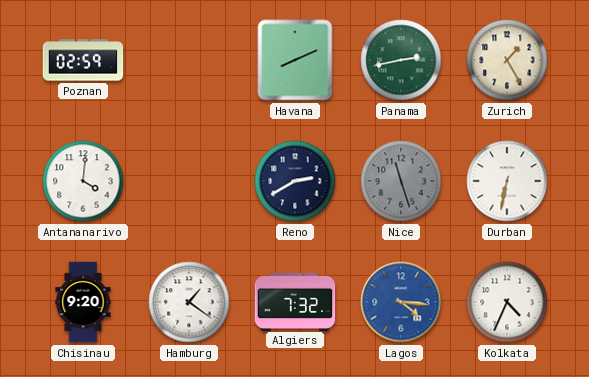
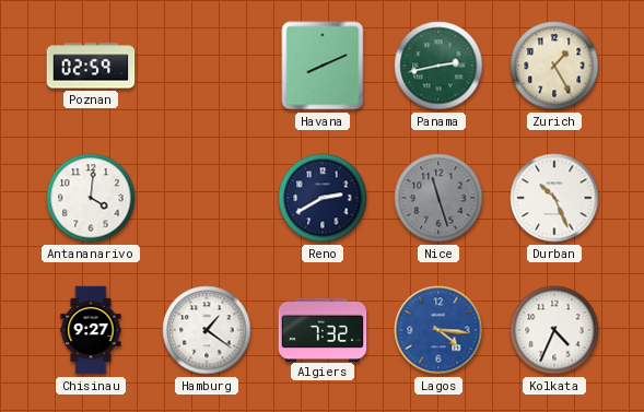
Durban: 6:32 -> 10:26
Chisinau: 9:20 -> 9:27
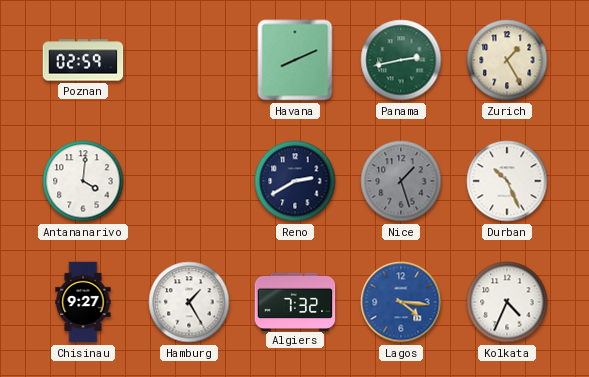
Nice: 11:27 -> 1:27
Hamburg: 1:21 -> 1:25
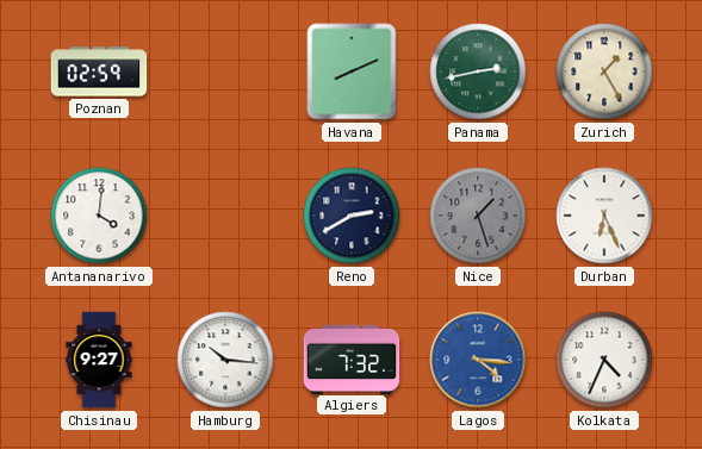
Durban: 10:26 -> 6:26
Hamburg: 1:25 -> 10:16
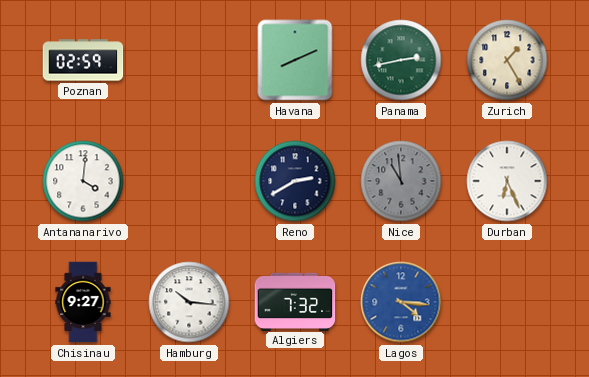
Nice: 1:27 -> 10:59
Kolkata: 4:34 -> none
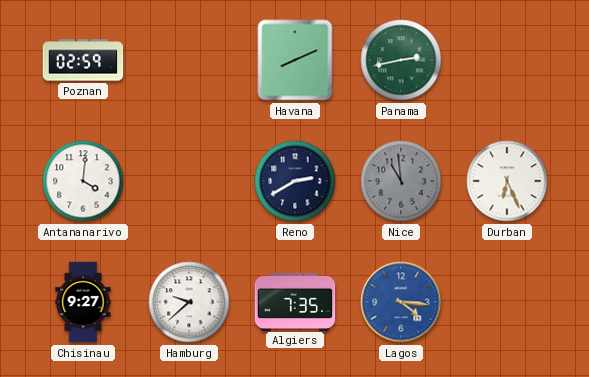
Zurich: 1:25 -> none
Hamburg: 10:16 -> 9:38
Algiers: 7:32 -> 7:35
